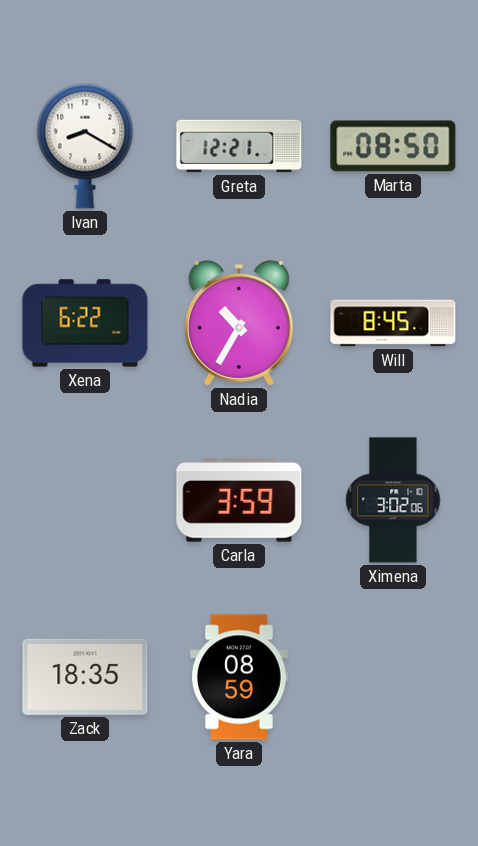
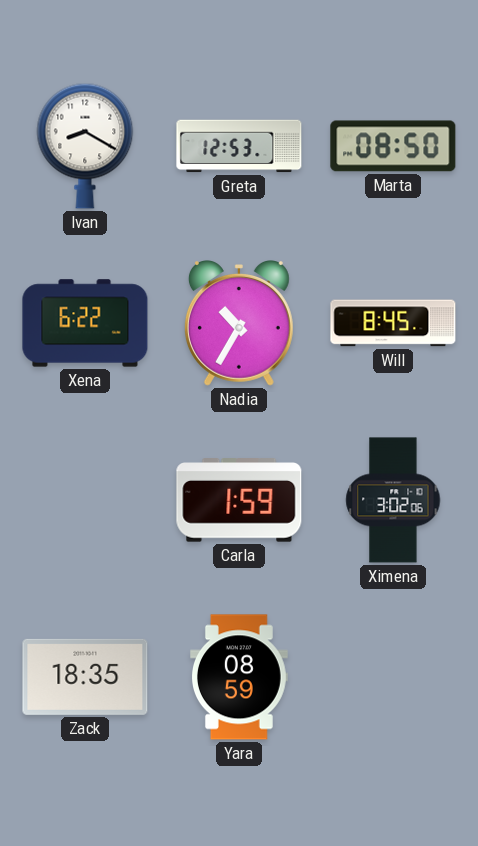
Greta: 12:21 -> 12:53
Carla: 3:59 -> 1:59
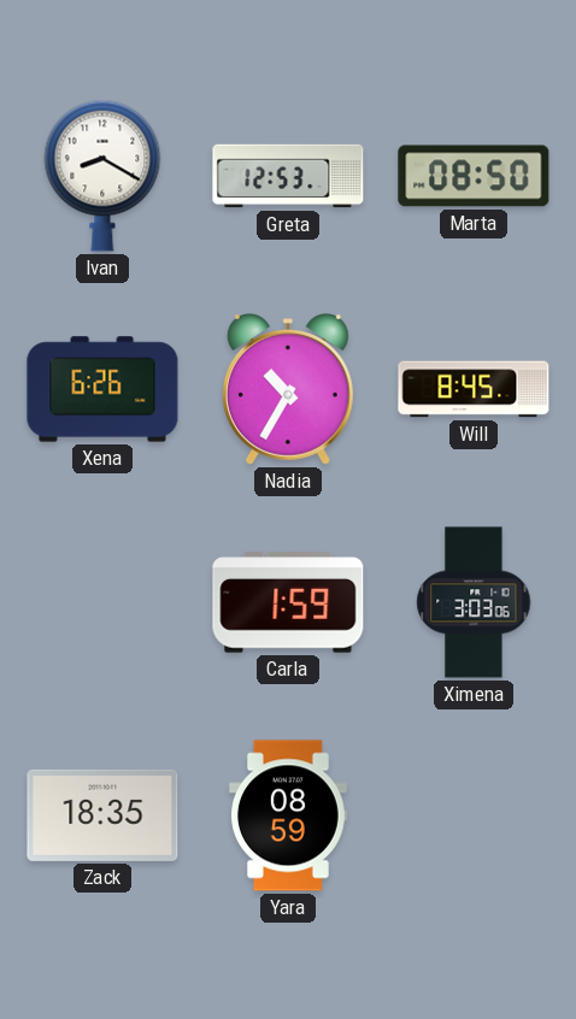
Xena: 6:22 -> 6:26
Ximena: 3:02 -> 3:03
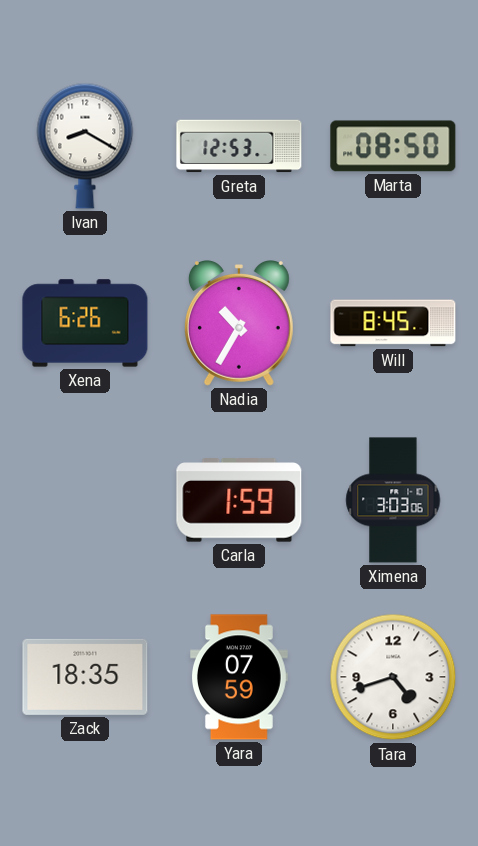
Yara: 08:59 -> 07:59
Tara: none -> 4:42
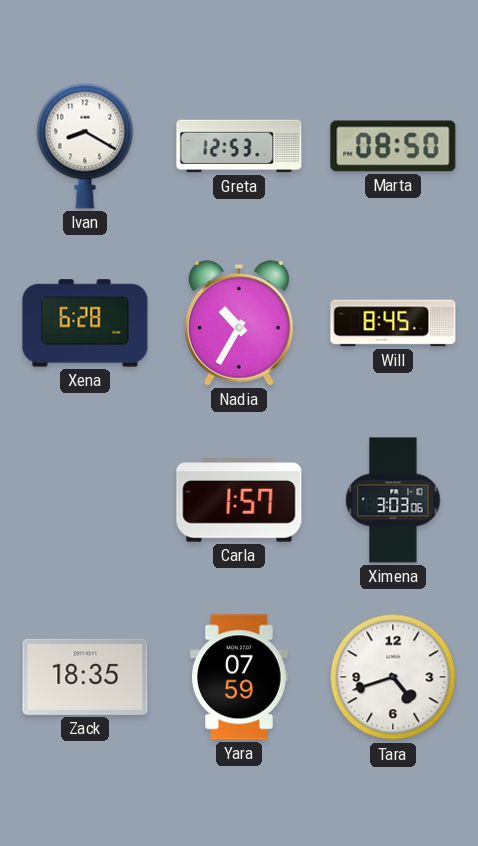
Xena: 6:26 -> 6:28
Carla: 1:59 -> 1:57
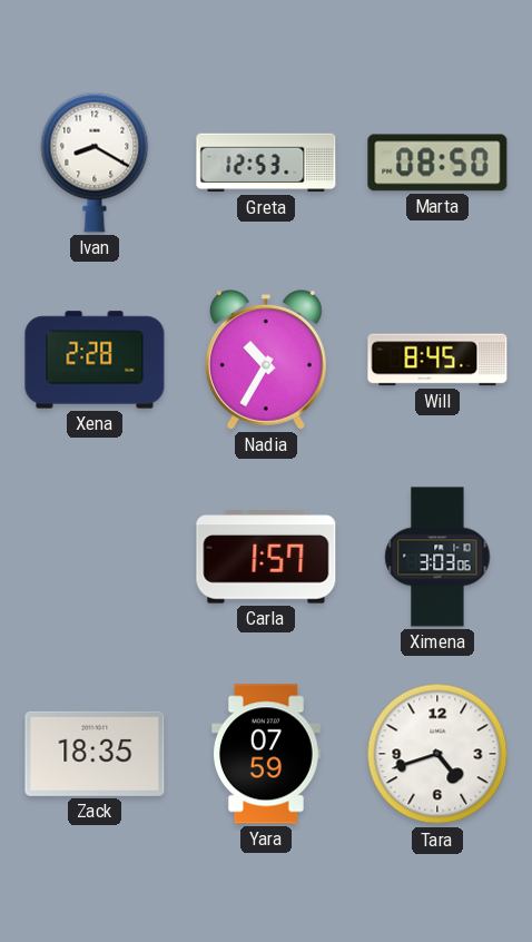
Xena: 6:28 -> 2:28
